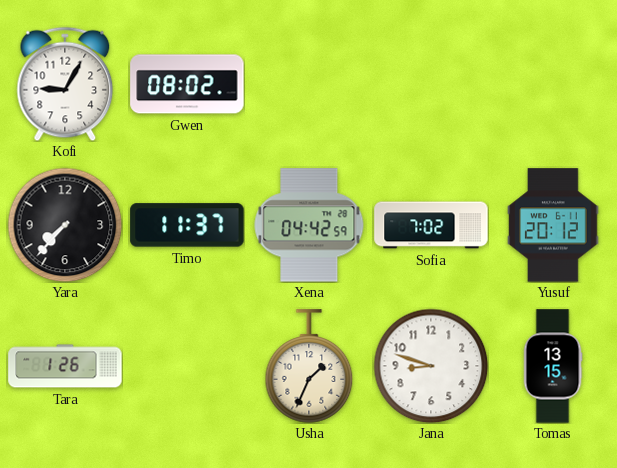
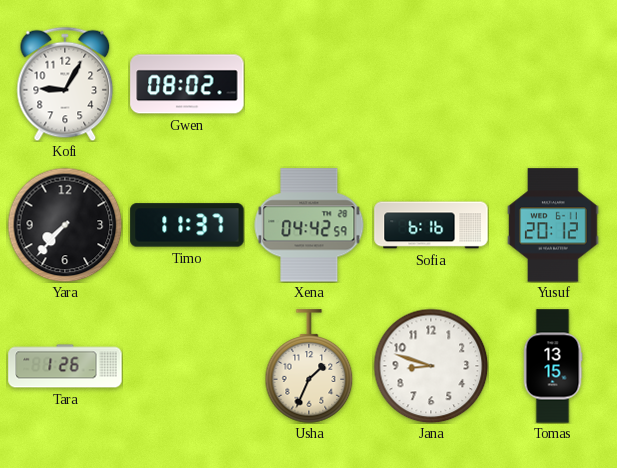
Sofia: 7:02 -> 6:16
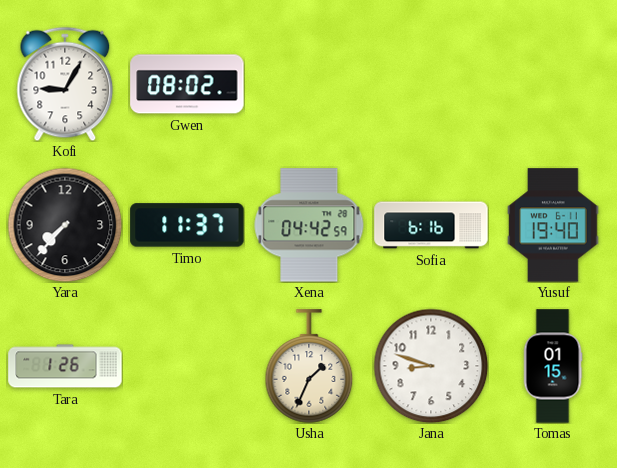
Yusuf: 20:12 -> 19:40
Tomas: 13:15 -> 01:15
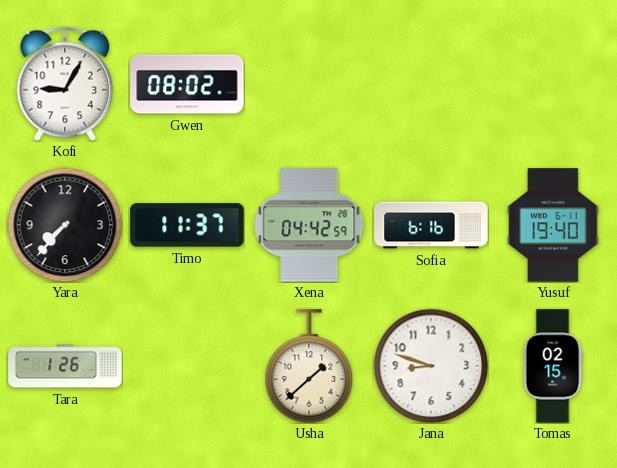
Usha: 1:34 -> 1:38
Tomas: 01:15 -> 02:15
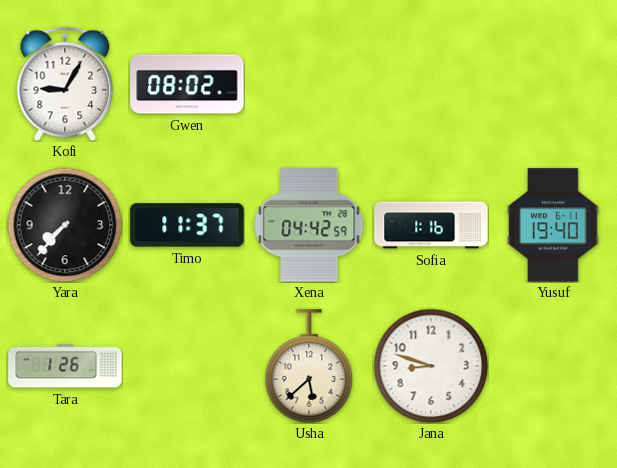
Sofia: 6:16 -> 1:16
Usha: 1:38 -> 5:38
Tomas: 02:15 -> none
